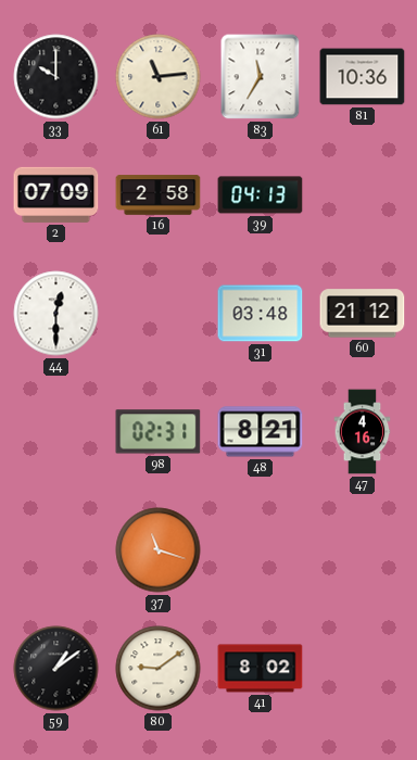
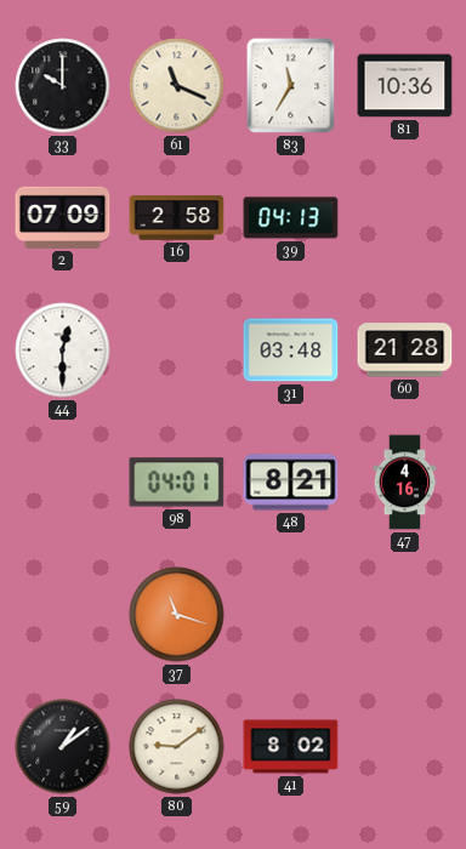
61: 11:14 -> 11:19
60: 21:12 -> 21:28
98: 02:31 -> 04:01
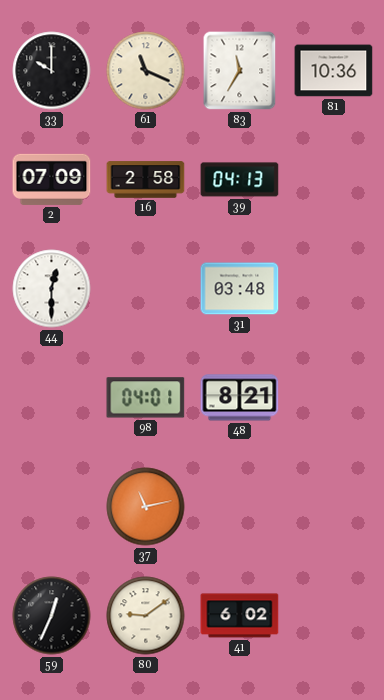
60: 21:28 -> none
47: 4:16 -> none
37: 11:18 -> 11:13
59: 1:09 -> 12:34
41: 8:02 -> 6:02
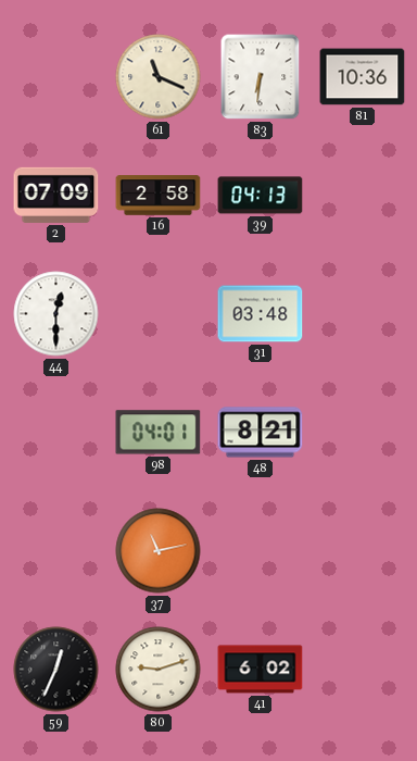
33: 10:00 -> none
83: 11:35 -> 6:31
80: 9:09 -> 9:12
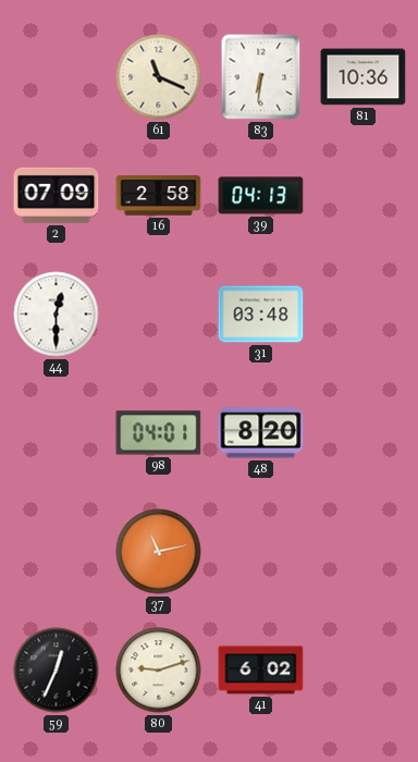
48: 8:21 -> 8:20
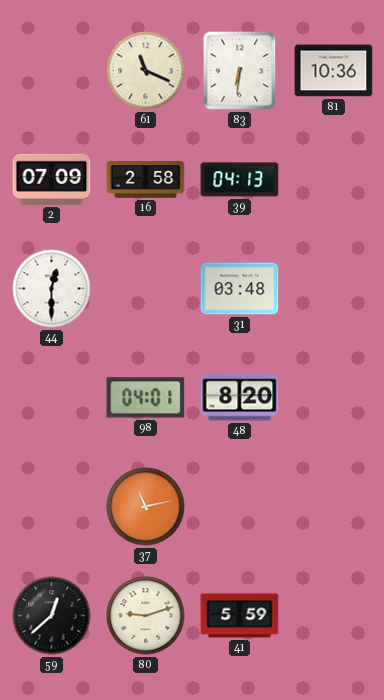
59: 12:34 -> 12:38
41: 6:02 -> 5:59
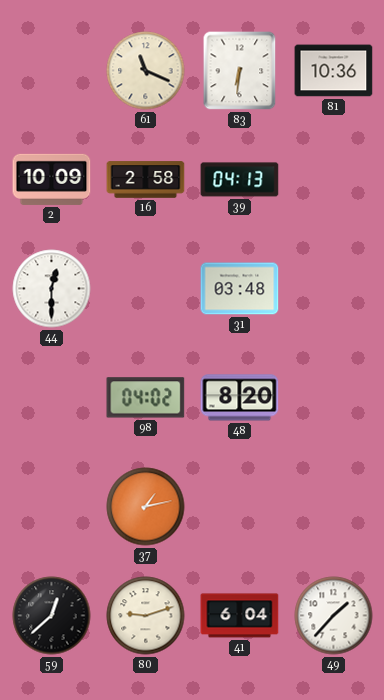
2: 07:09 -> 10:09
98: 04:01 -> 04:02
37: 11:13 -> 1:13
41: 5:59 -> 6:04
49: none -> 1:37
